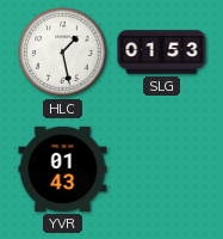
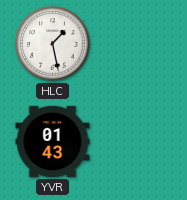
SLG: 01:53 -> none
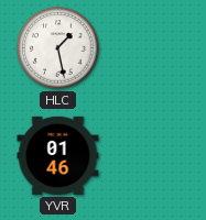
YVR: 01:43 -> 01:46
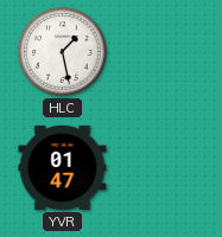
YVR: 01:46 -> 01:47
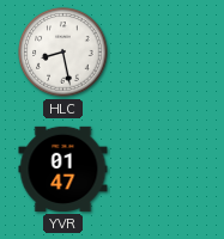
HLC: 1:28 -> 8:28
